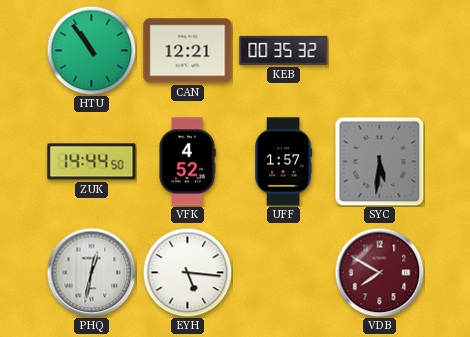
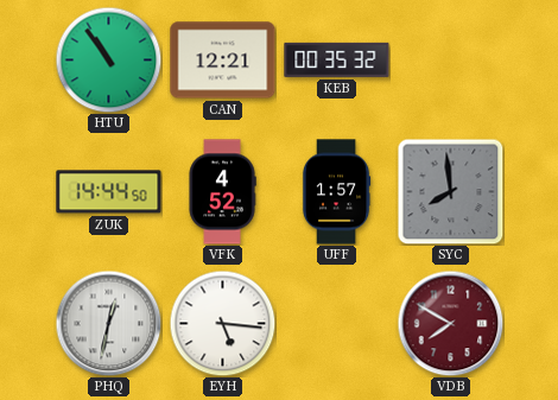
SYC: 5:31 -> 7:59
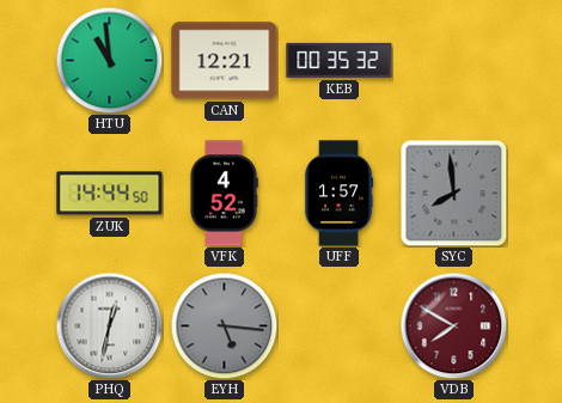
HTU: 10:54 -> 10:59
EYH dial: white -> grey
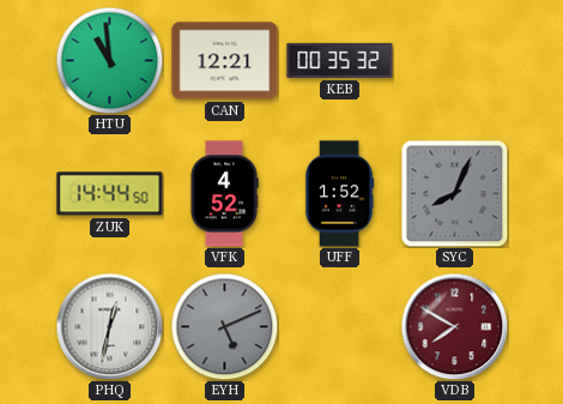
UFF: 1:57 -> 1:52
SYC: 7:59 -> 8:04
EYH: 5:16 -> 5:11
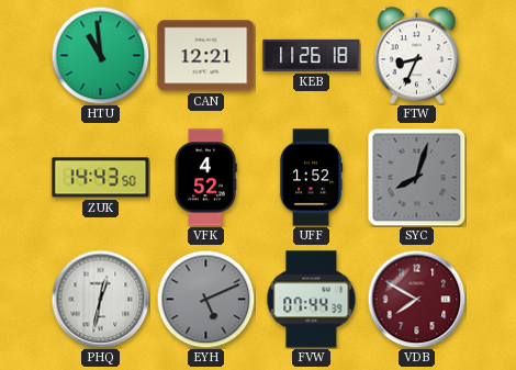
KEB: 00:35 -> 11:26
FTW: none -> 8:34
ZUK: 14:44 -> 14:43
SYC: 8:04 -> 8:03
FVW: none -> 07:44
